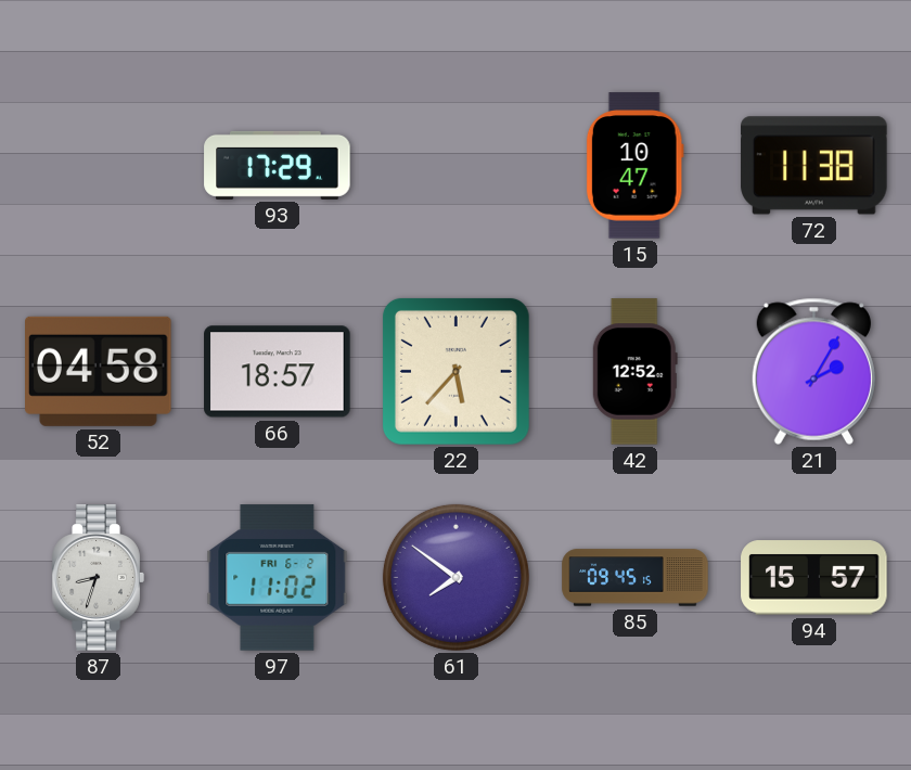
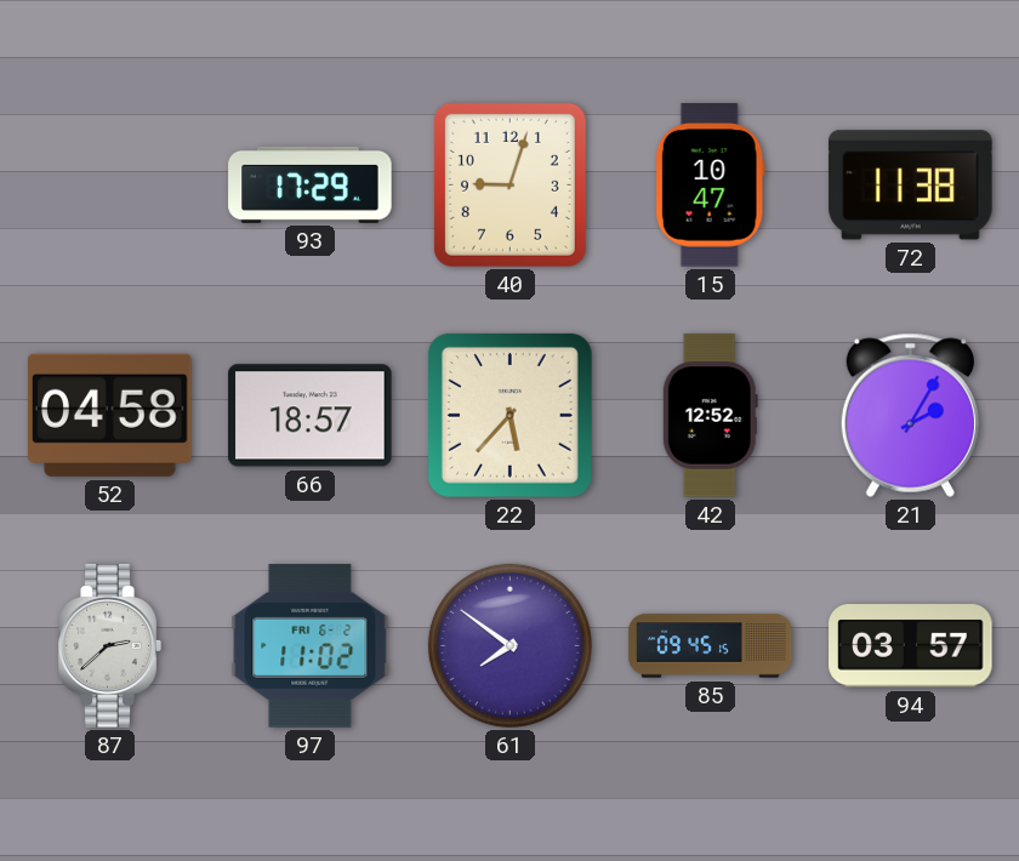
40: none -> 9:03
87: 8:33 -> 2:38
94: 15:57 -> 03:57
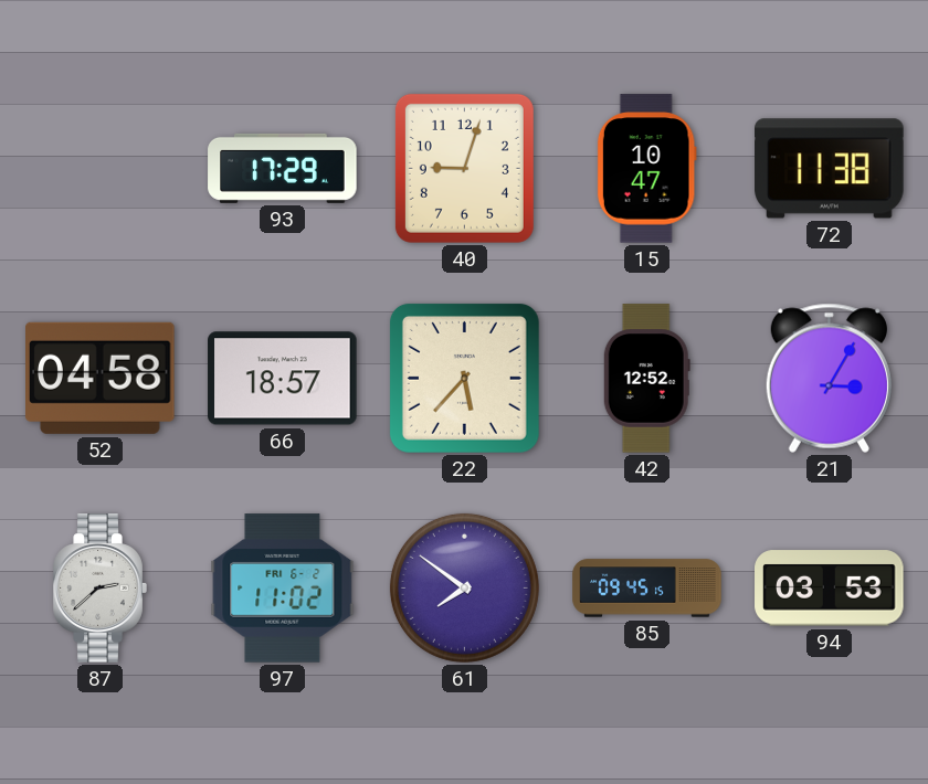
21: 2:05 -> 3:05
94: 03:57 -> 03:53
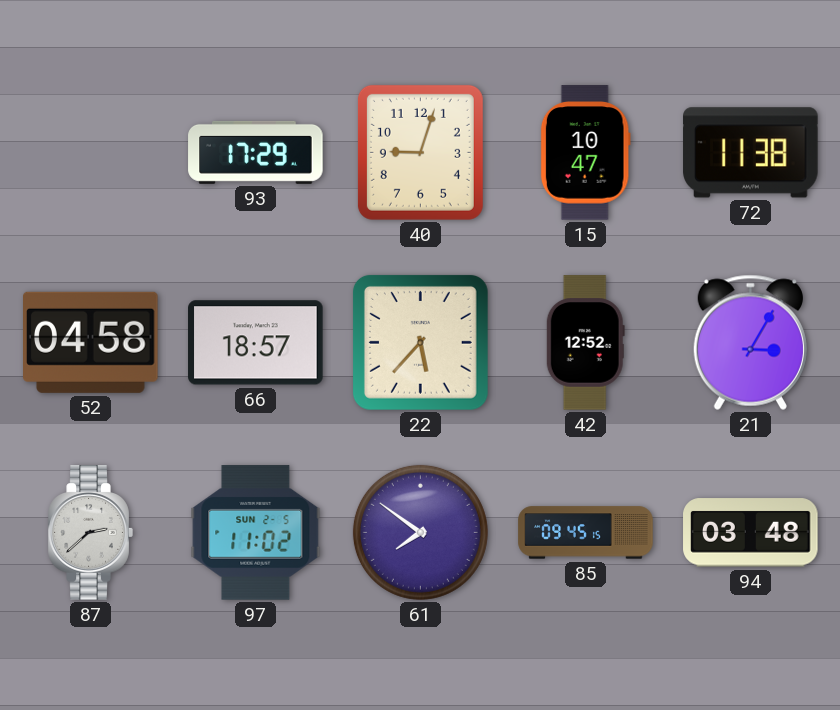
97 date: FRI 6-2 -> SUN 2-5
94: 03:53 -> 03:48
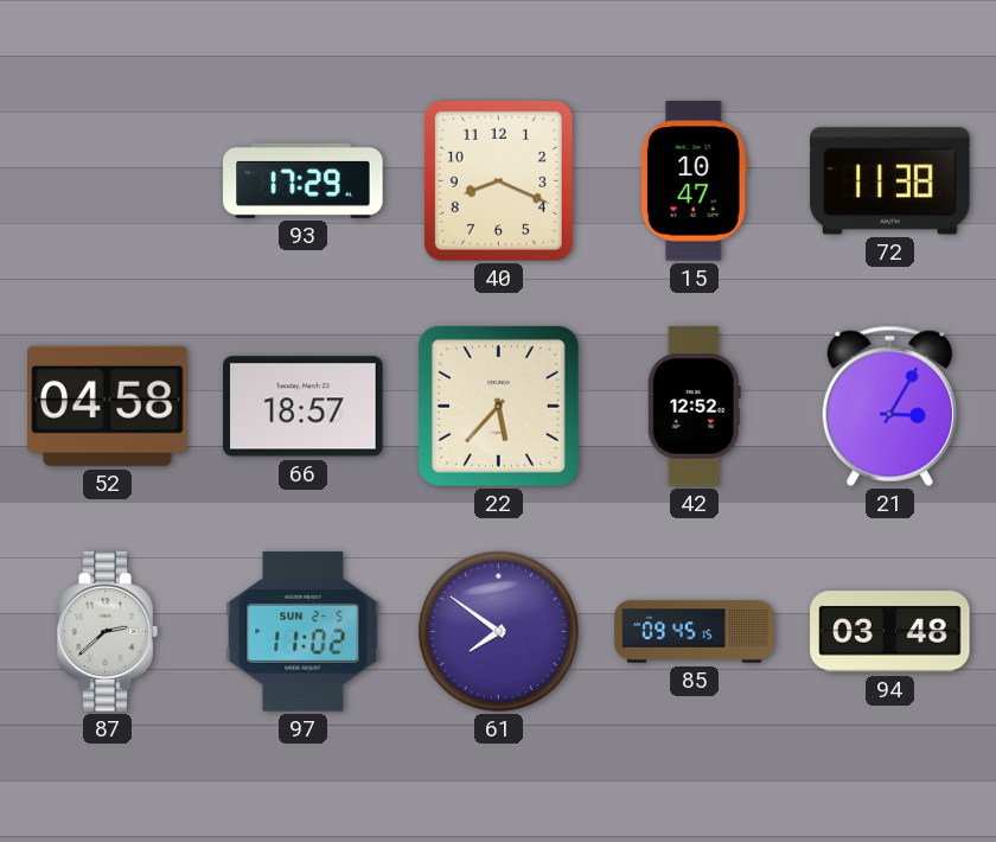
40: 9:03 -> 8:19
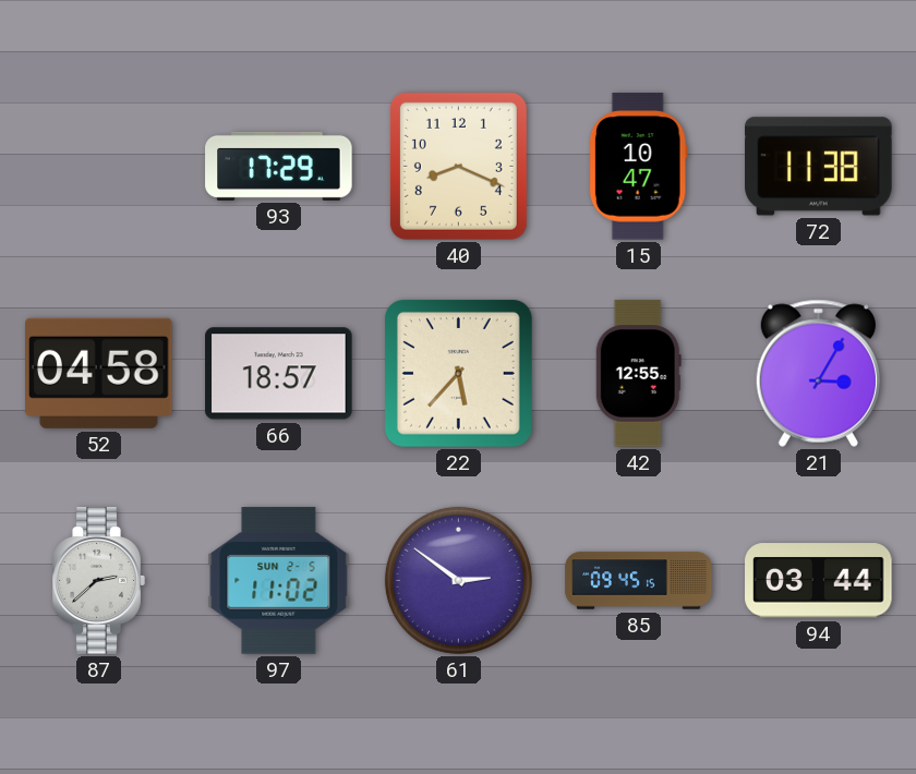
42: 12:52 -> 12:55
61: 7:51 -> 2:51
94: 03:48 -> 03:44
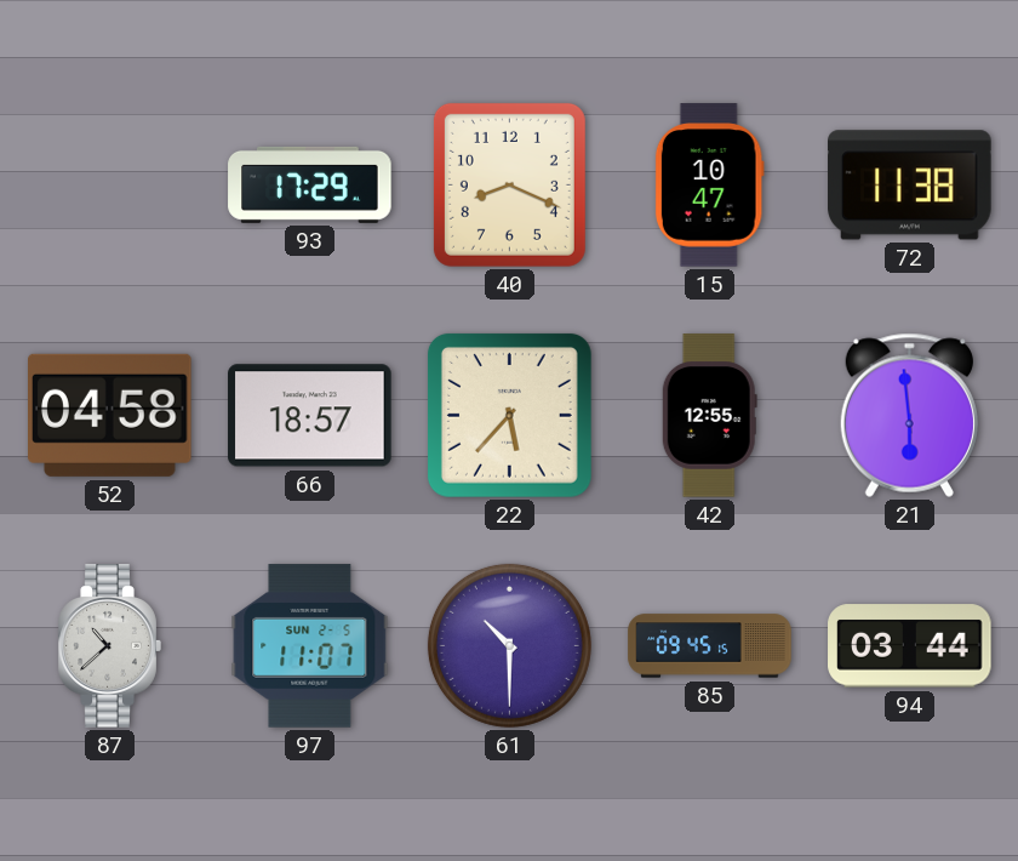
21: 3:05 -> 5:59
87: 2:38 -> 10:38
97: 11:02 -> 11:07
61: 2:51 -> 10:30
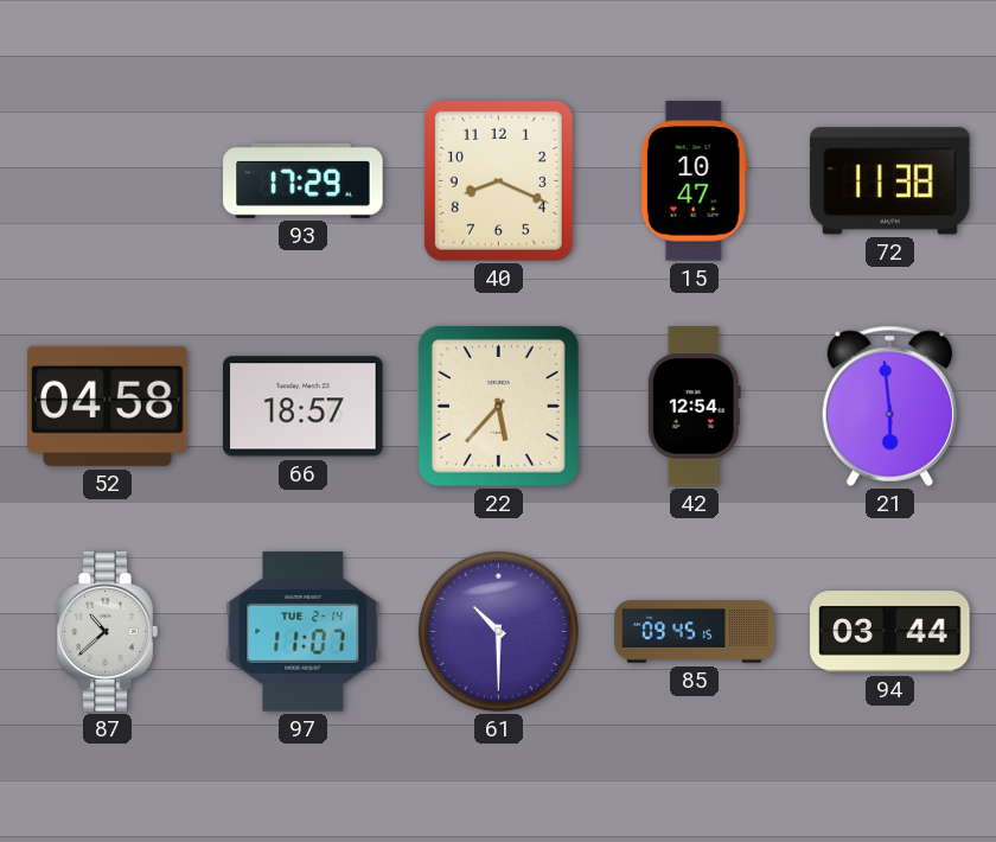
42: 12:55 -> 12:54
97 date: SUN 2-5 -> TUE 2-14
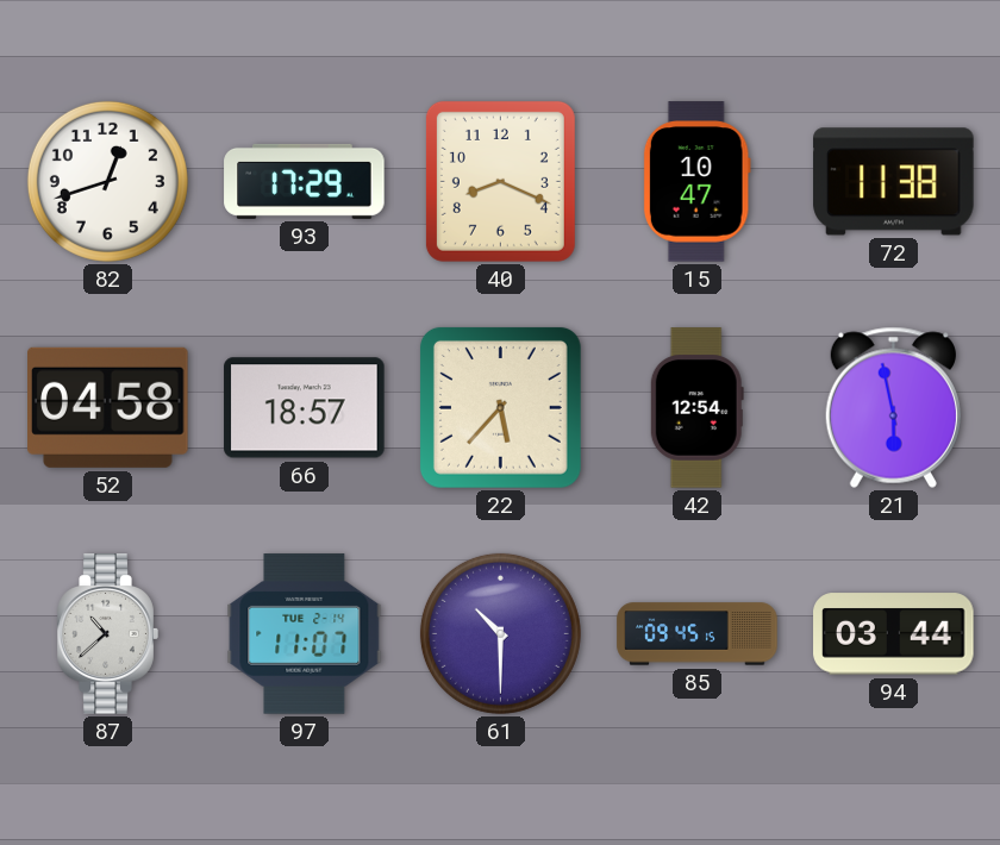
82: none -> 12:42
21: 5:59 -> 5:58
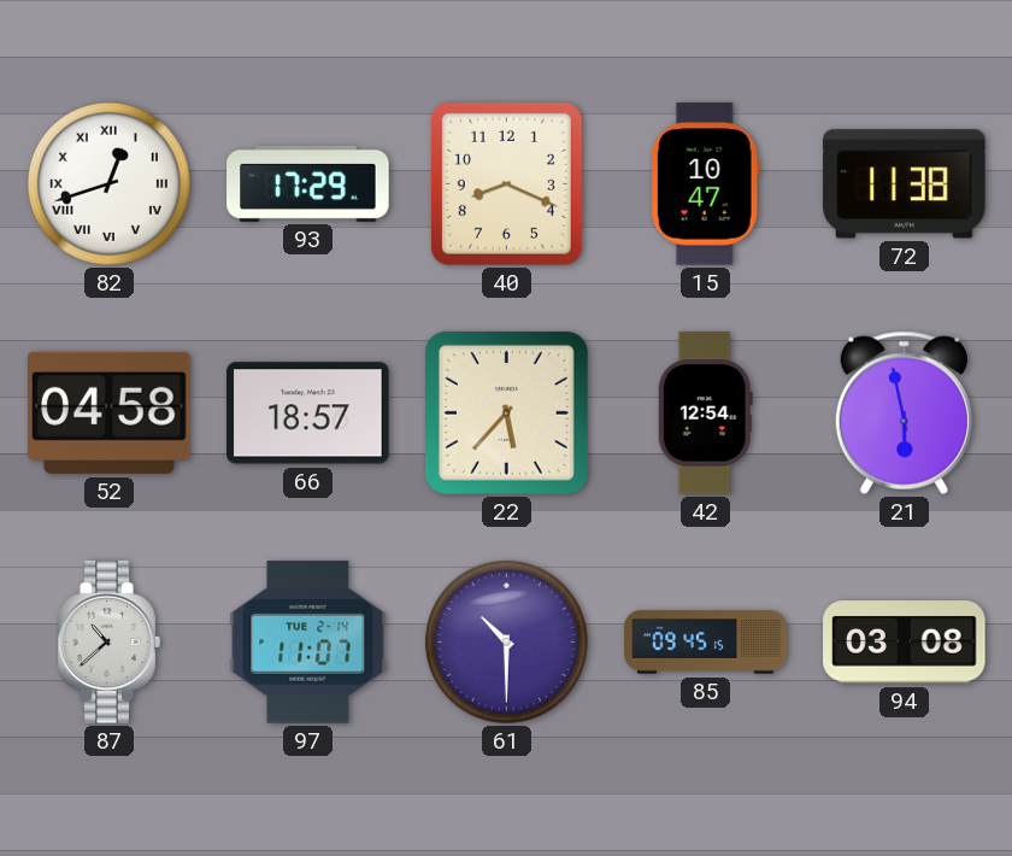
82 numerals: Arabic -> Roman
94: 03:44 -> 03:08
